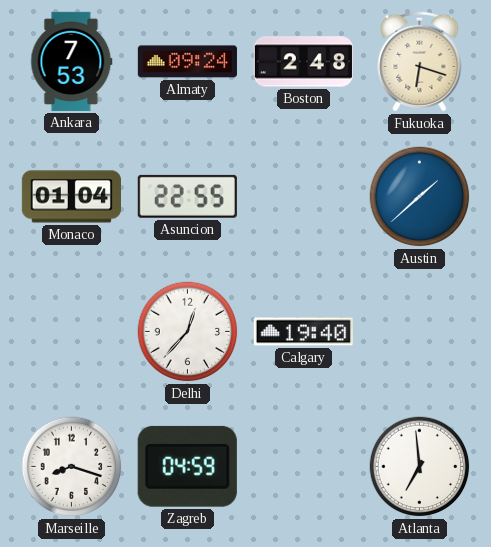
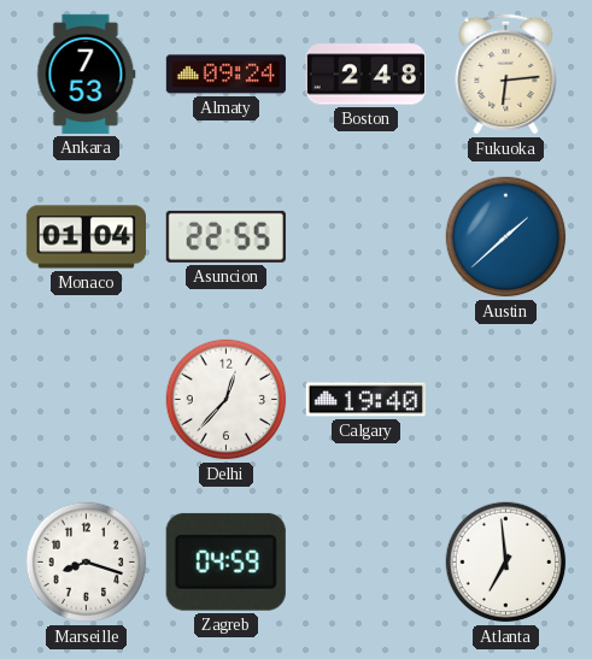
Fukuoka: 6:18 -> 6:14
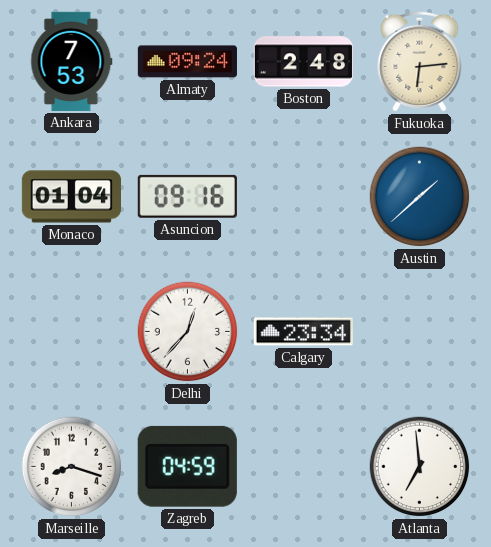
Asuncion: 22:55 -> 09:16
Calgary: 19:40 -> 23:34
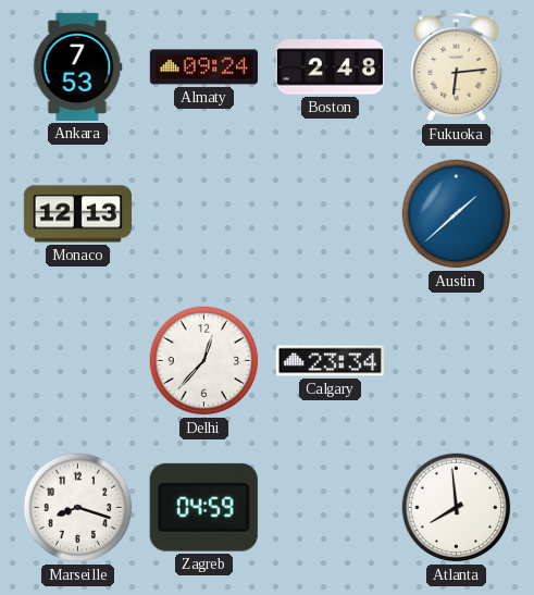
Monaco: 01:04 -> 12:13
Asuncion: 09:16 -> none
Atlanta: 6:59 -> 7:59
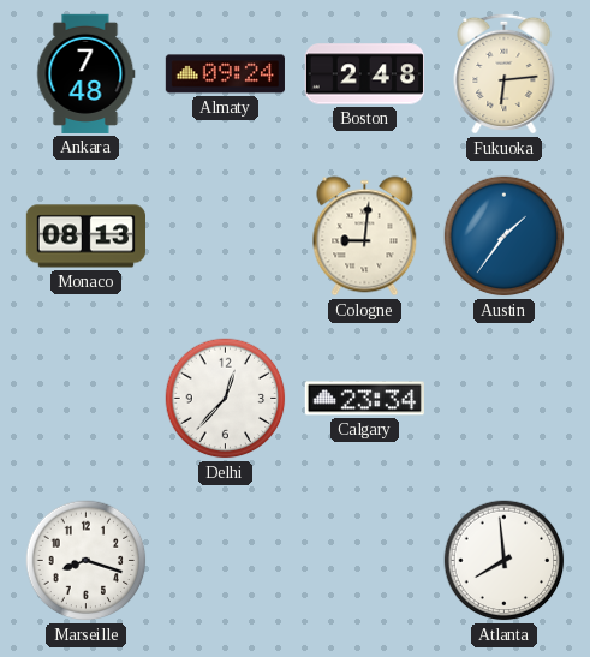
Ankara: 7:53 -> 7:48
Monaco: 12:13 -> 08:13
Cologne: none -> 9:01
Austin: 1:38 -> 1:36
Zagreb: 04:59 -> none
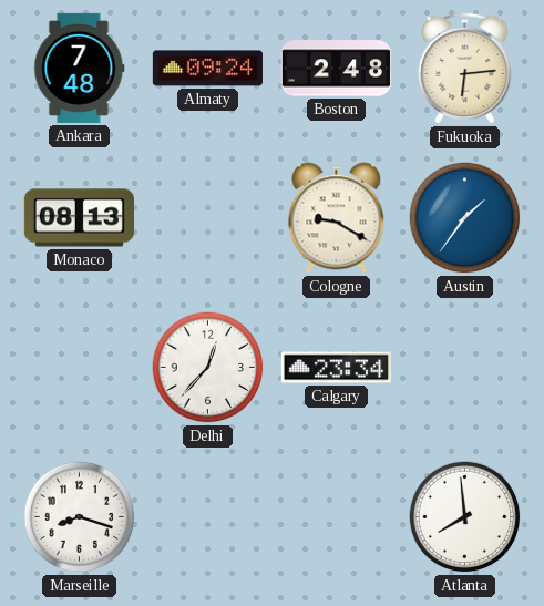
Cologne: 9:01 -> 9:20
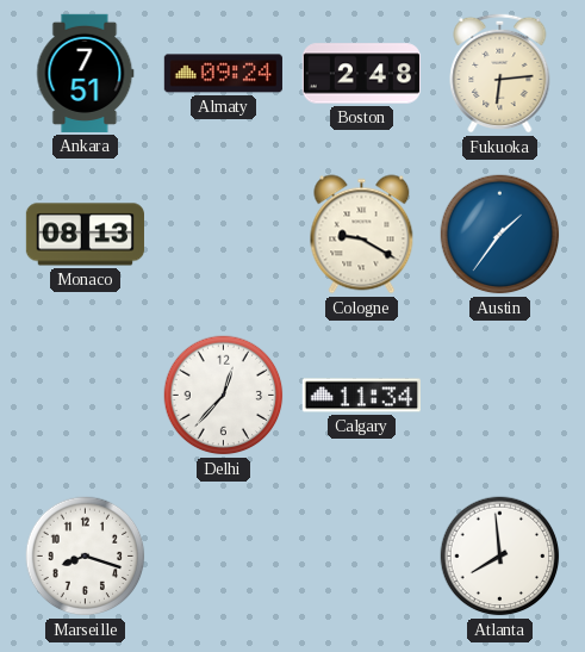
Ankara: 7:48 -> 7:51
Calgary: 23:34 -> 11:34
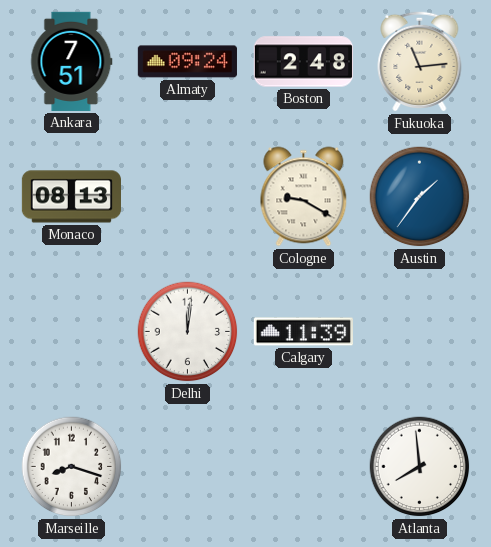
Fukuoka: 6:14 -> 11:14
Delhi: 12:37 -> 12:01
Calgary: 11:34 -> 11:39
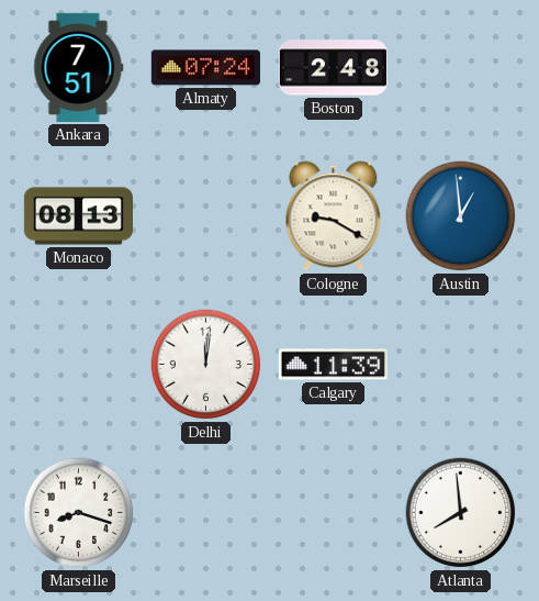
Almaty: 09:24 -> 07:24
Fukuoka: 11:14 -> none
Austin: 1:36 -> 12:59
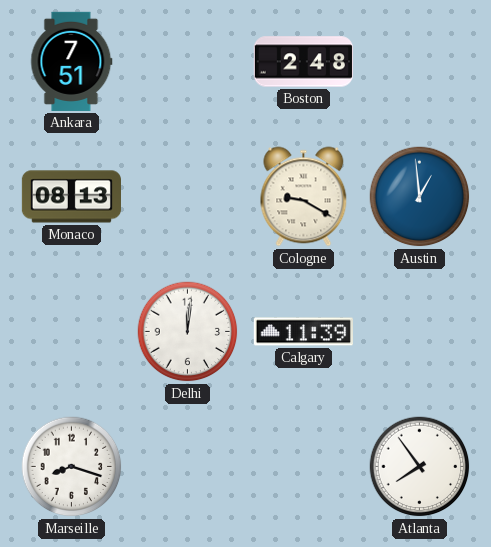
Almaty: 07:24 -> none
Atlanta: 7:59 -> 7:54
